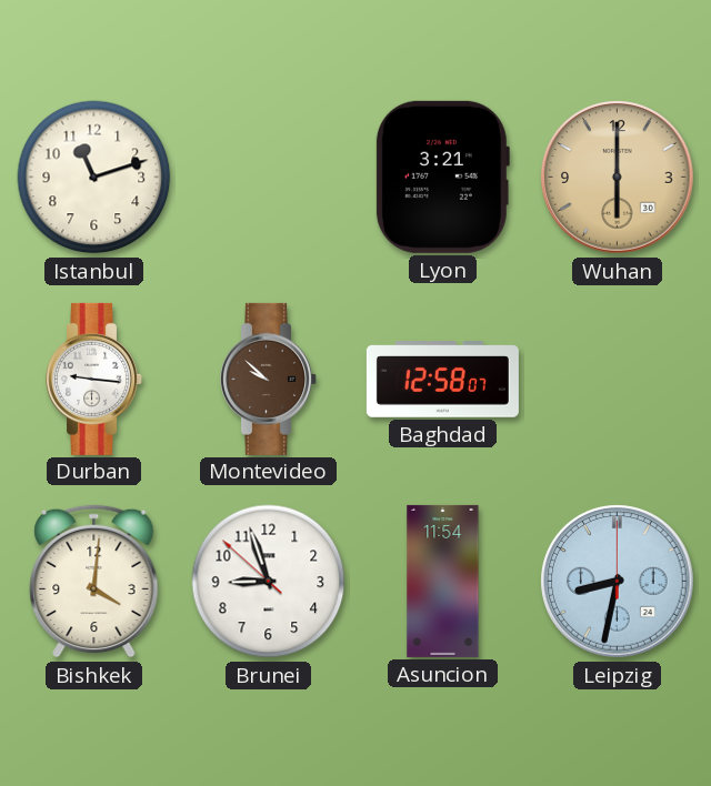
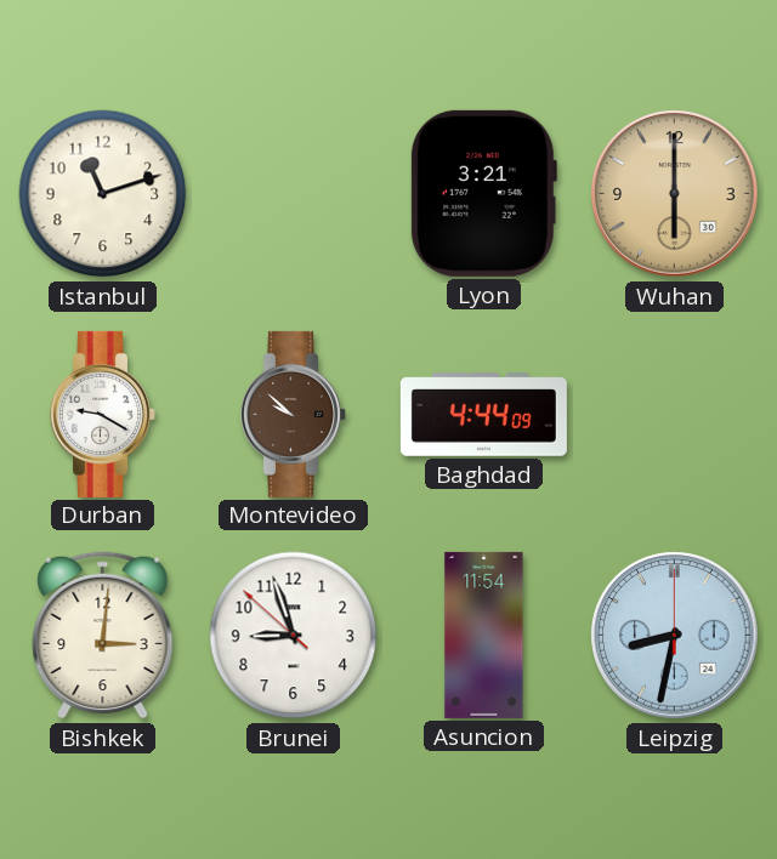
Durban: 9:16 -> 9:20
Baghdad: 12:58 -> 4:44
Bishkek: 4:01 -> 3:01
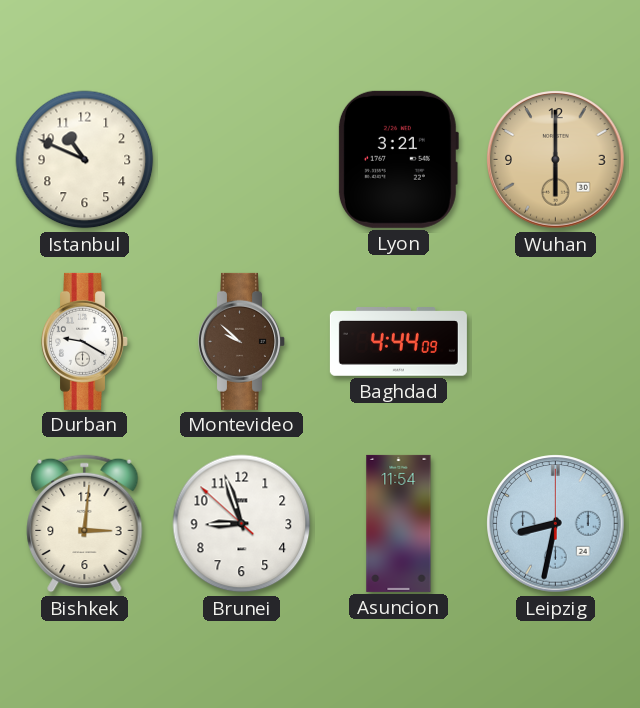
Istanbul: 11:12 -> 10:49
